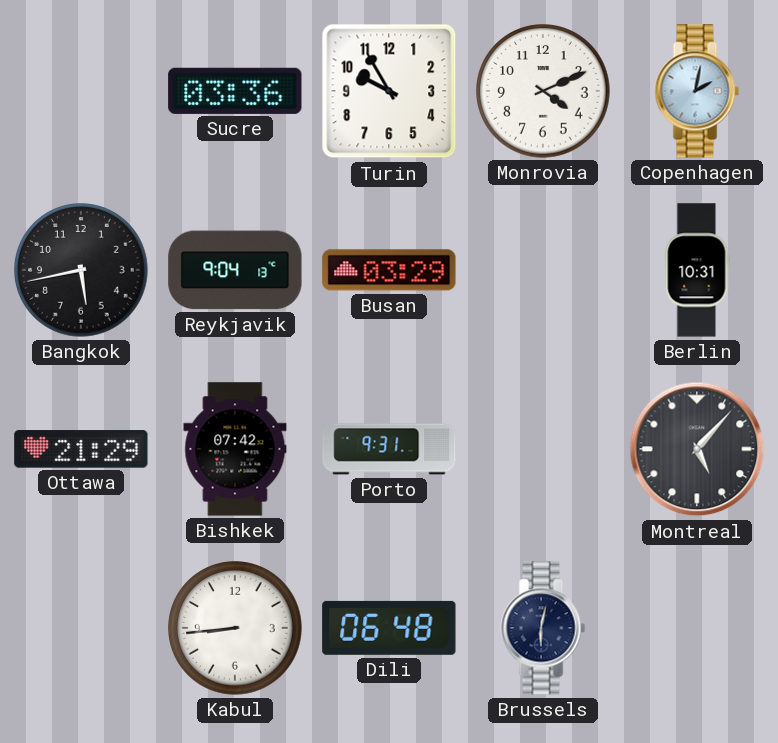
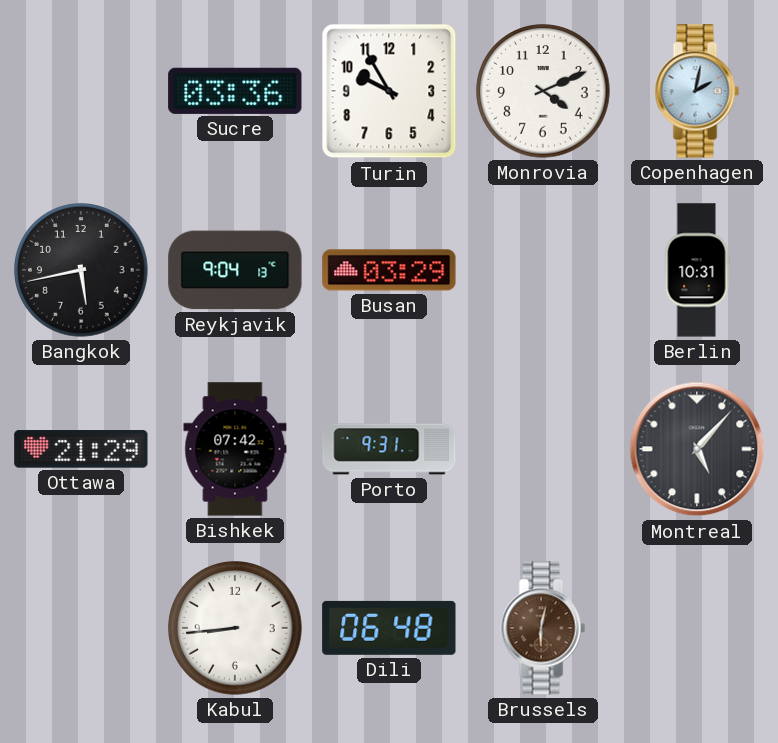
Brussels dial: navy -> brown
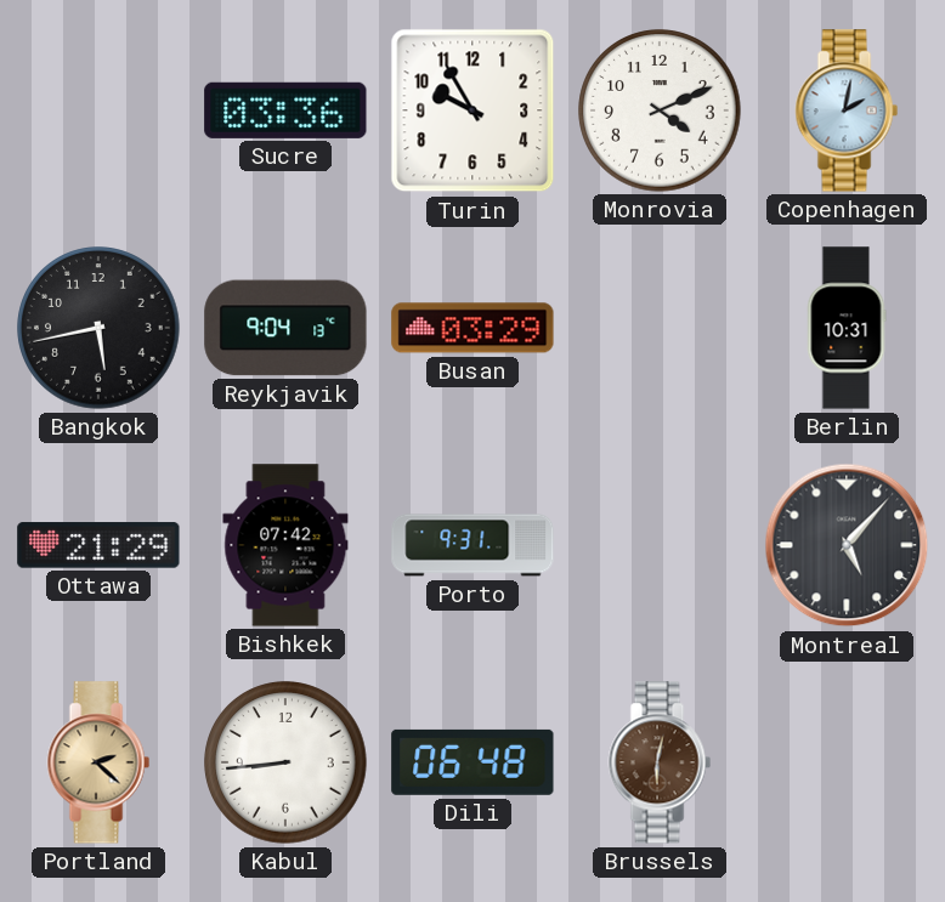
Portland: none -> 2:22
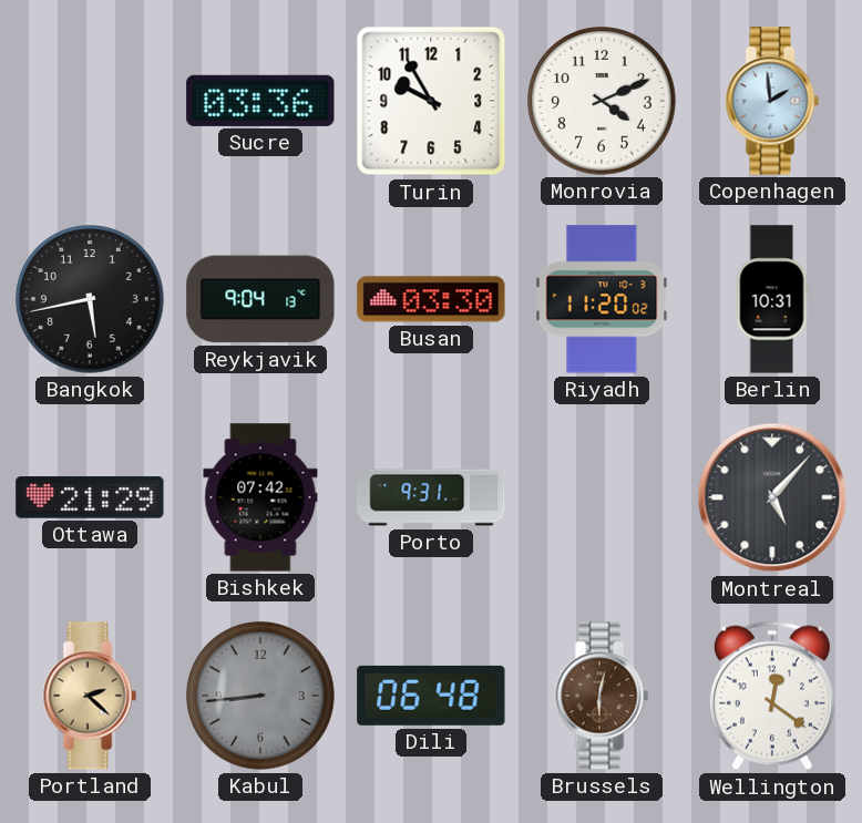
Copenhagen: 2:02 -> 1:59
Busan: 03:29 -> 03:30
Riyadh: none -> 11:20
Kabul dial: white -> grey
Wellington: none -> 12:21
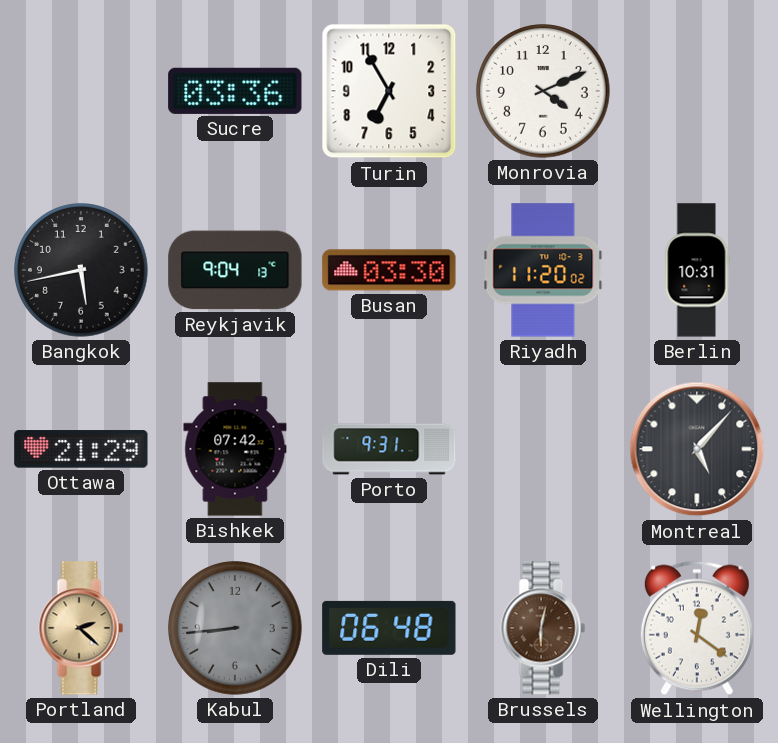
Turin: 9:55 -> 6:55
Copenhagen: 1:59 -> none
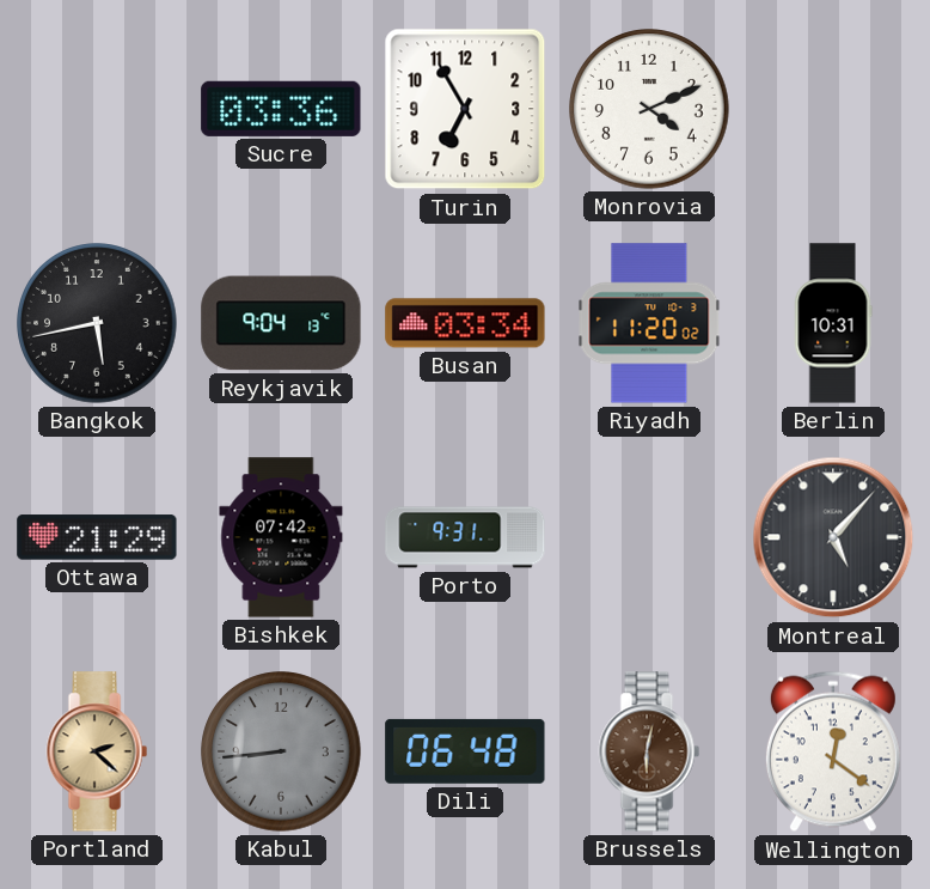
Busan: 03:30 -> 03:34
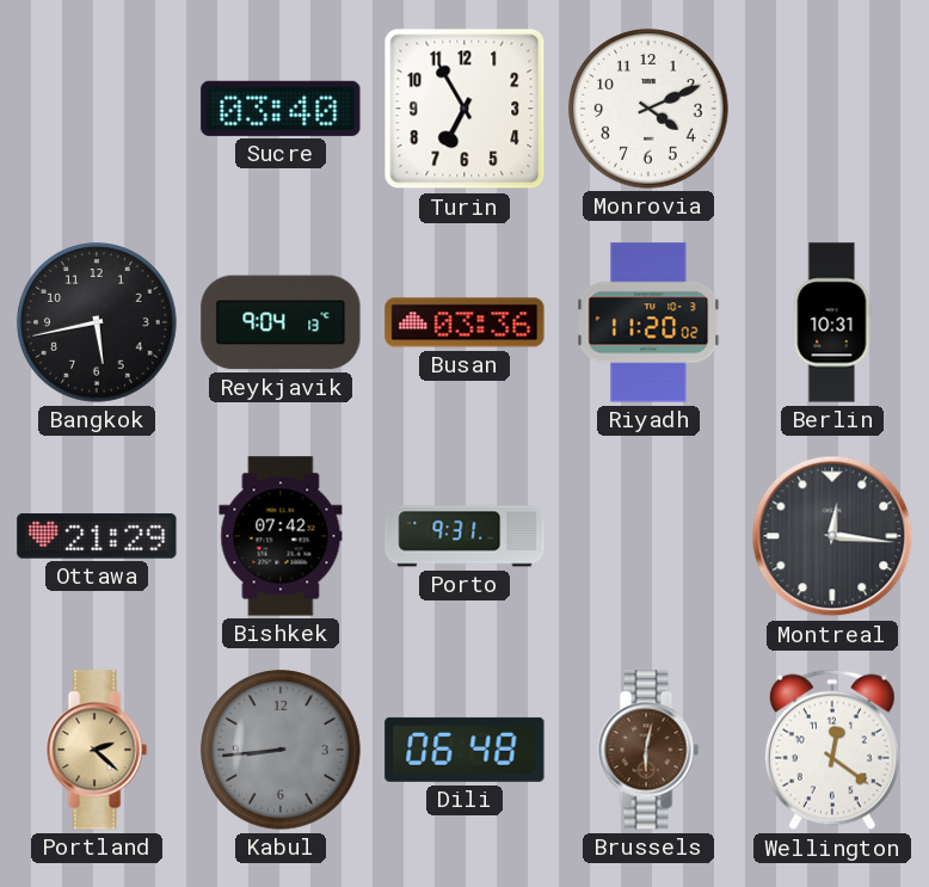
Sucre: 03:36 -> 03:40
Busan: 03:34 -> 03:36
Montreal: 5:07 -> 12:16
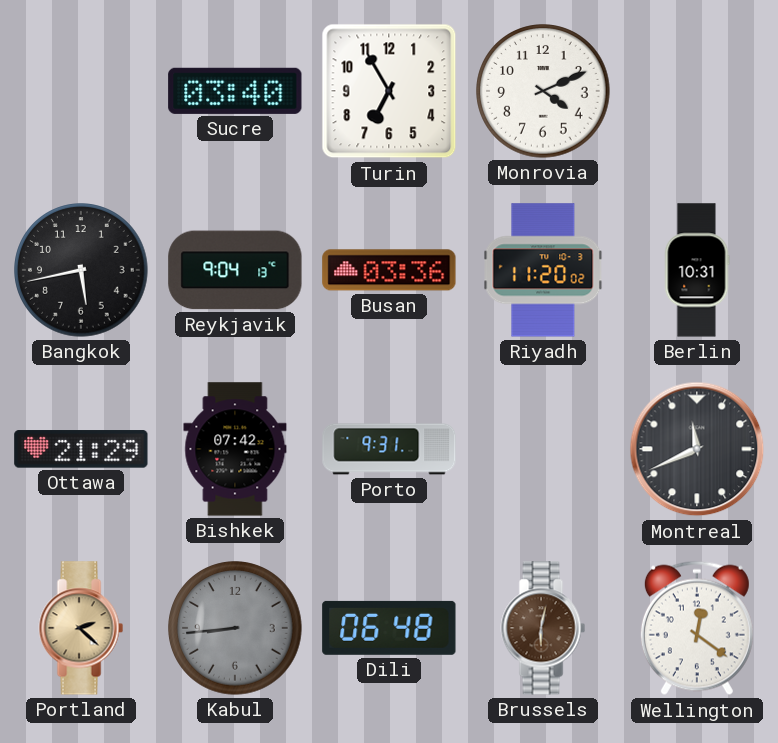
Montreal: 12:16 -> 11:41
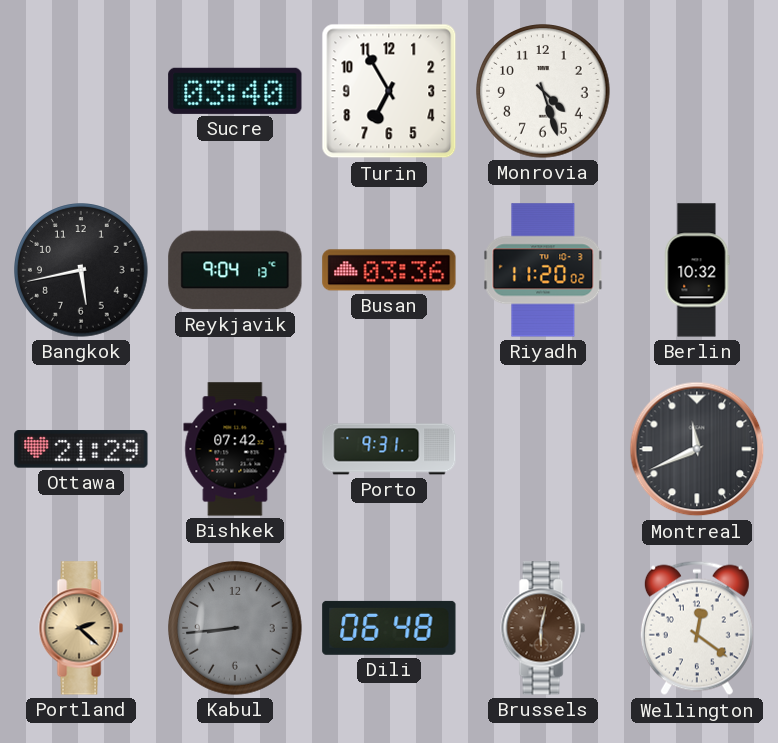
Monrovia: 4:11 -> 4:27
Berlin: 10:31 -> 10:32
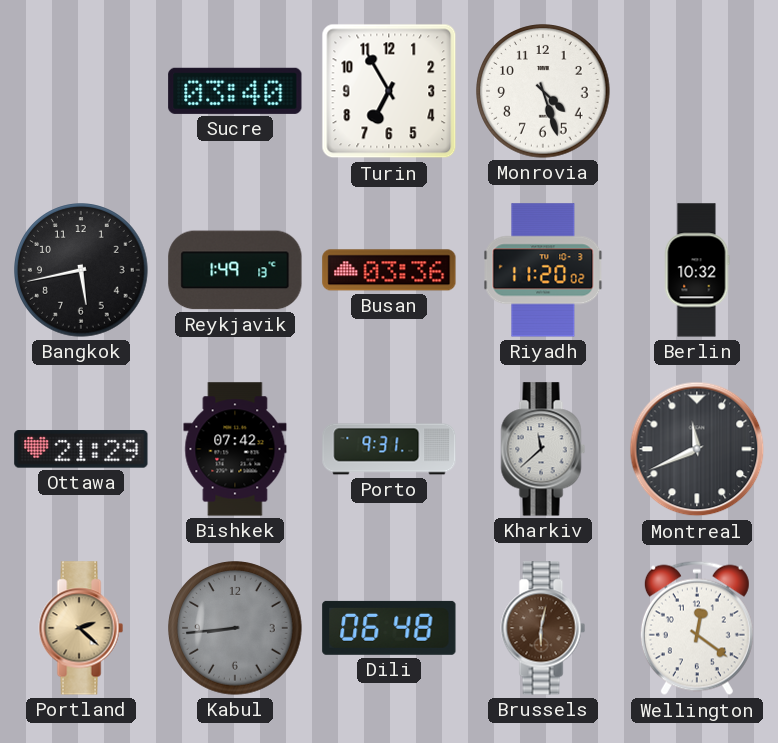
Reykjavik: 9:04 -> 1:49
Kharkiv: none -> 11:38
